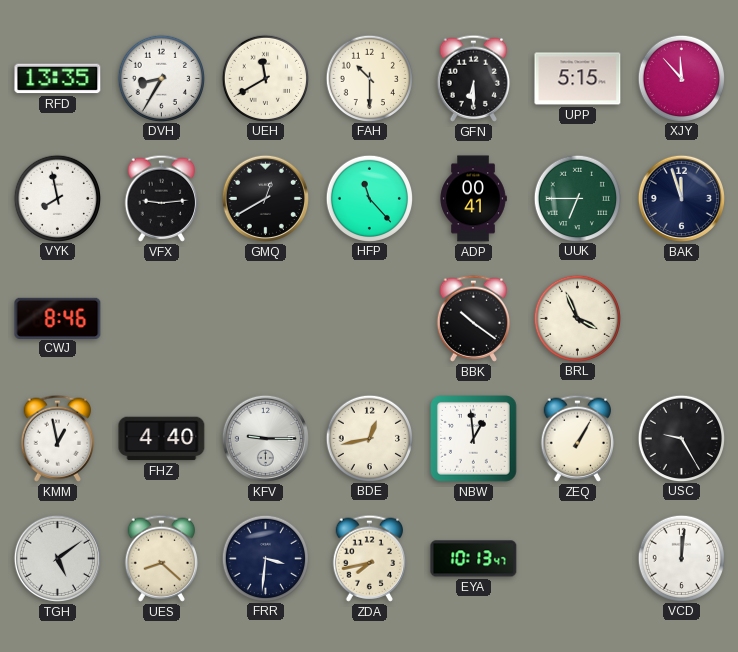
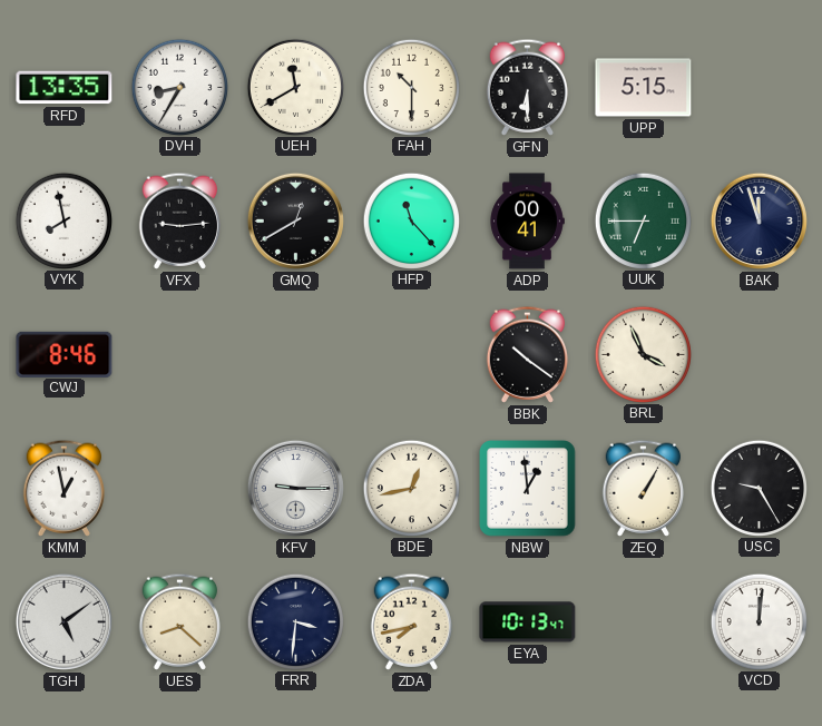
XJY: 11:53 -> none
FHZ: 4:40 -> none
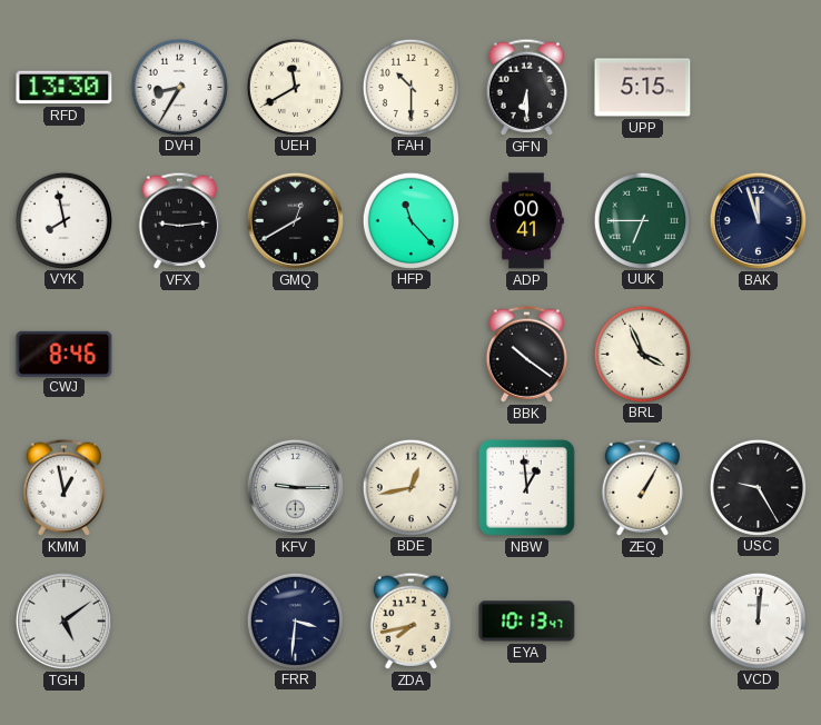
RFD: 13:35 -> 13:30
UES: 8:22 -> none
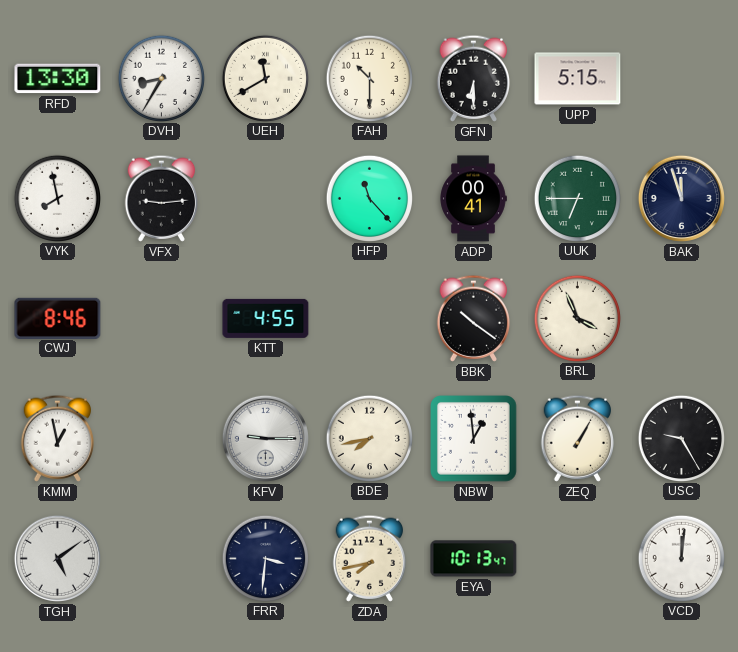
GMQ: 12:40 -> none
KTT: none -> 4:55
BDE: 12:43 -> 7:43
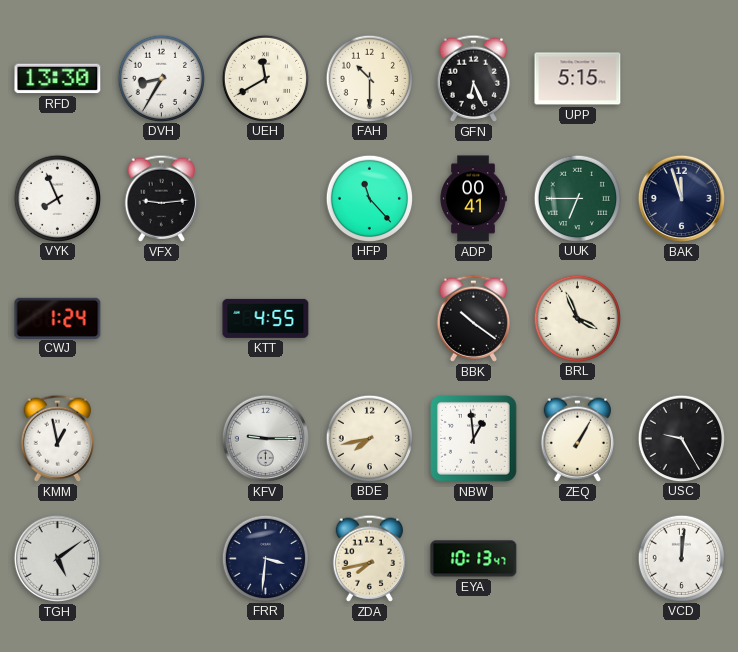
GFN: 6:30 -> 6:26
VYK: 7:58 -> 7:56
CWJ: 8:46 -> 1:24
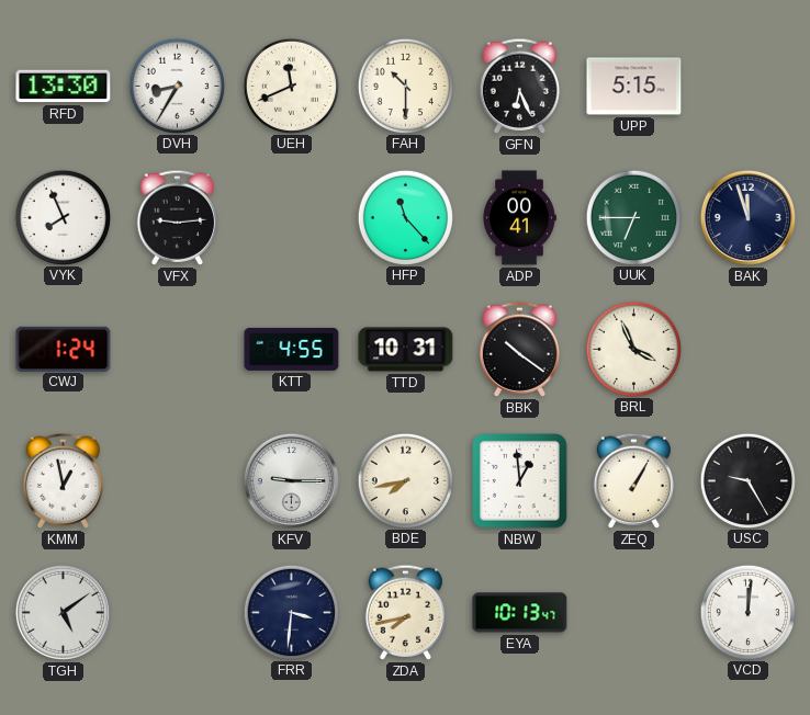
UEH: 11:40 -> 11:41
TTD: none -> 10:31
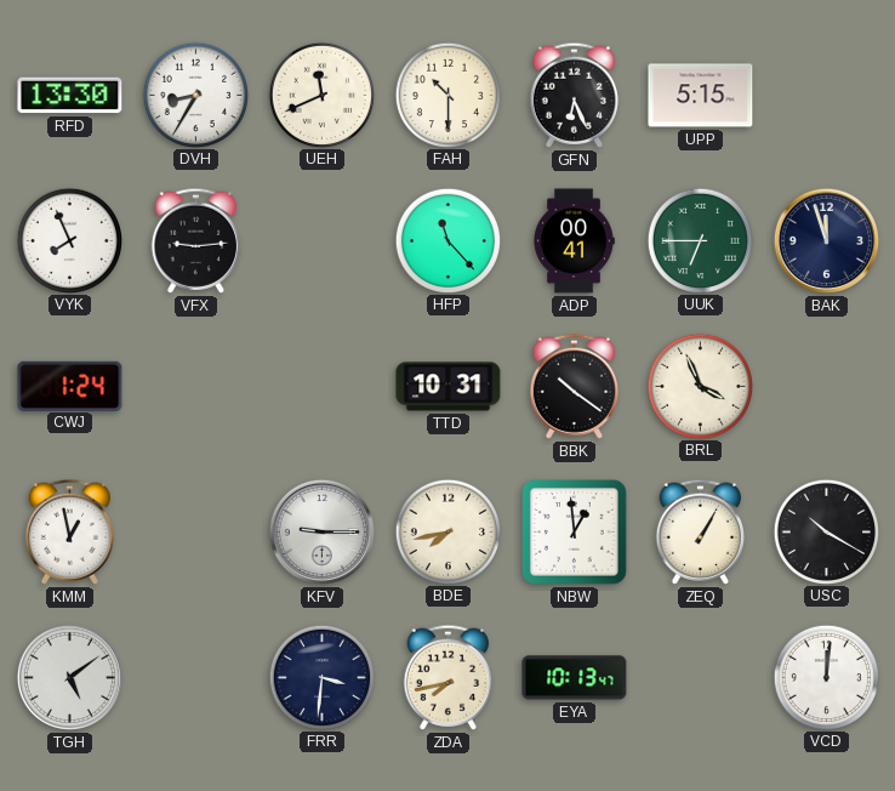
KTT: 4:55 -> none
USC: 9:25 -> 10:20
